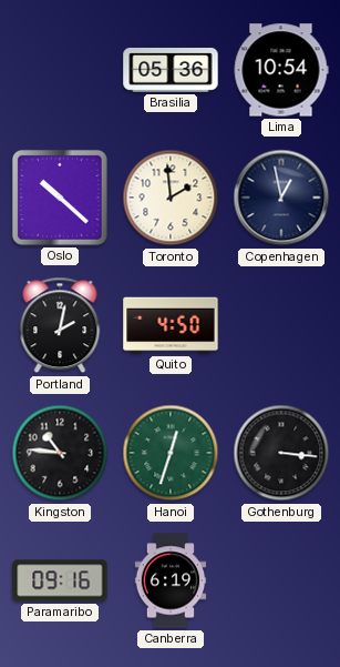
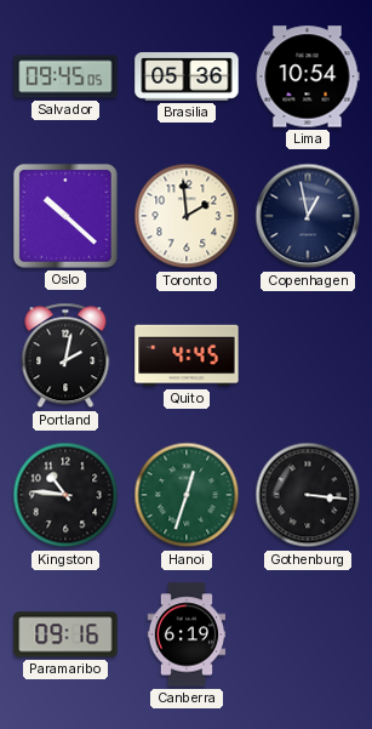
Salvador: none -> 09:45
Quito: 4:50 -> 4:45
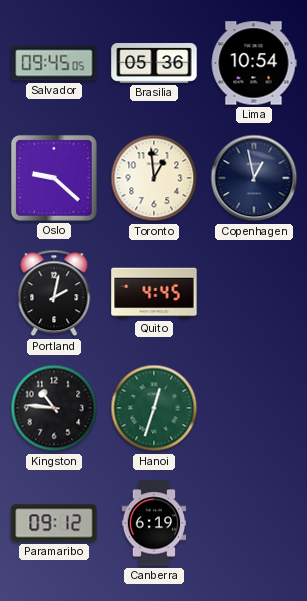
Oslo: 10:22 -> 9:22
Toronto: 1:59 -> 12:59
Gothenburg: 3:16 -> none
Paramaribo: 09:16 -> 09:12
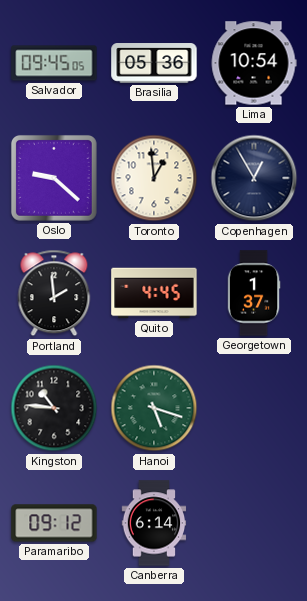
Copenhagen: 12:58 -> 12:55
Portland: 2:02 -> 1:59
Georgetown: none -> 1:37
Hanoi: 12:33 -> 5:18
Canberra: 6:19 -> 6:14
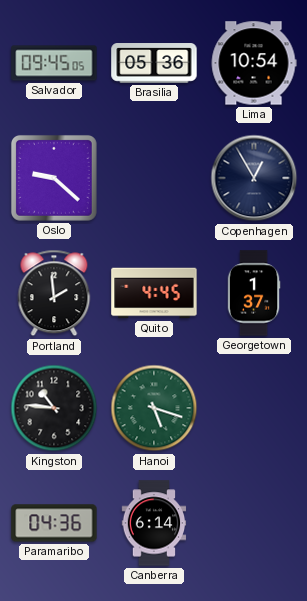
Toronto: 12:59 -> none
Paramaribo: 09:12 -> 04:36
